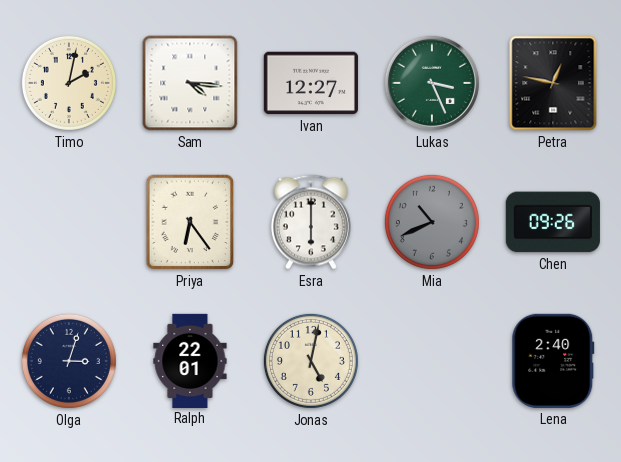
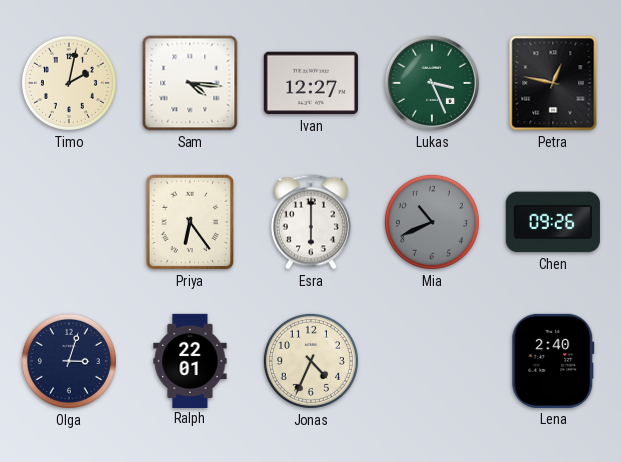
Jonas: 5:02 -> 4:34
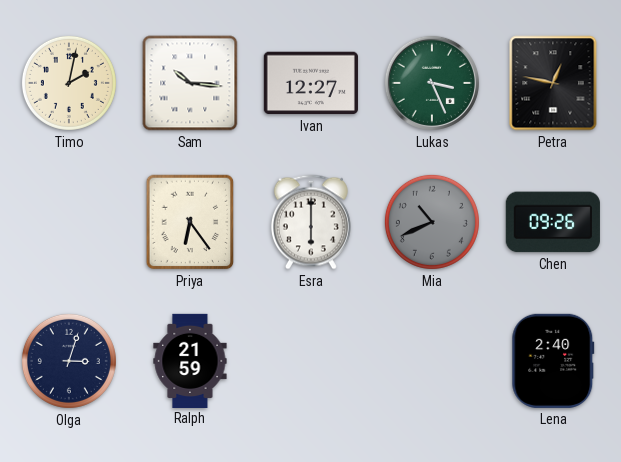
Sam: 4:16 -> 10:16
Ralph: 22:01 -> 21:59
Jonas: 4:34 -> none
